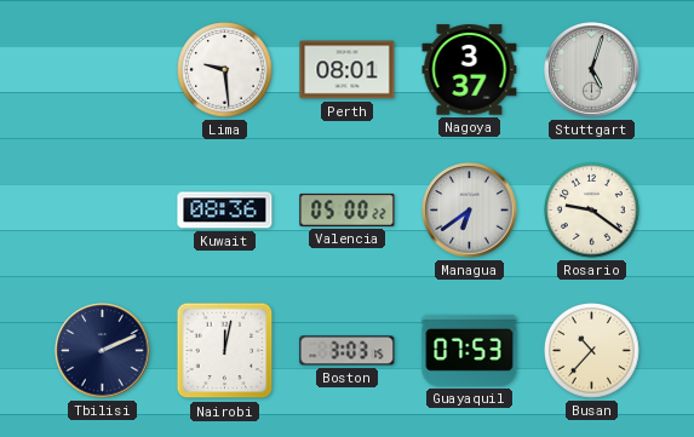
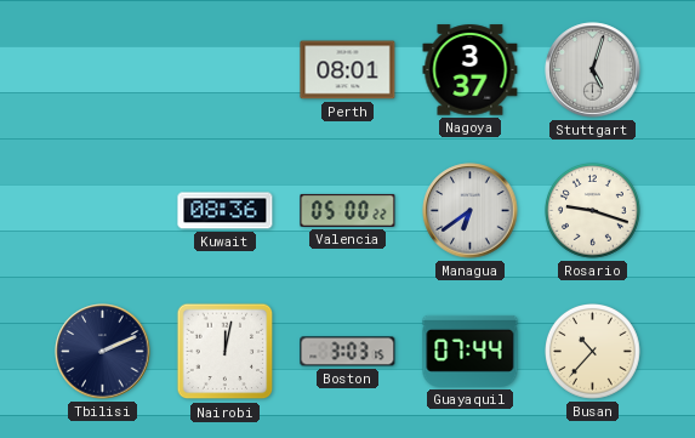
Lima: 9:29 -> none
Rosario: 9:21 -> 9:18
Guayaquil: 07:53 -> 07:44
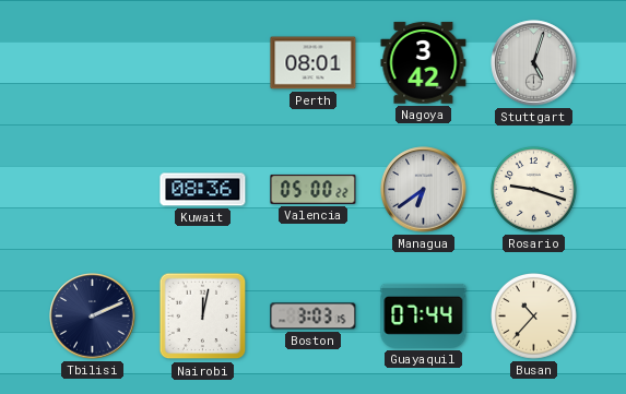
Nagoya: 3:37 -> 3:42
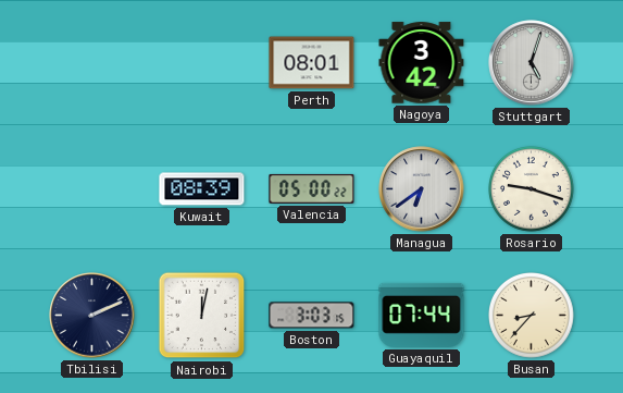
Kuwait: 08:36 -> 08:39
Busan: 10:37 -> 8:37
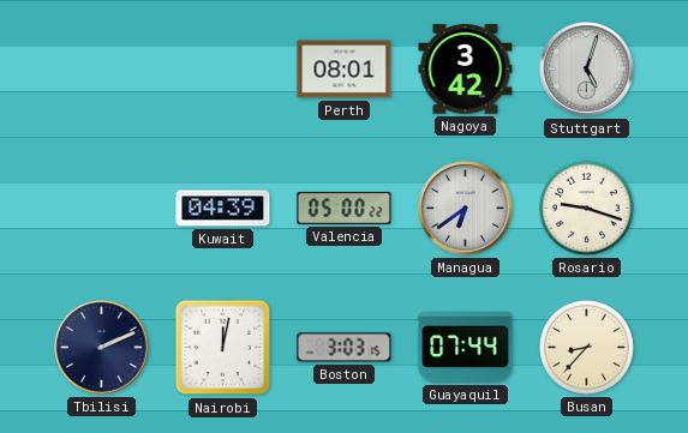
Kuwait: 08:39 -> 04:39
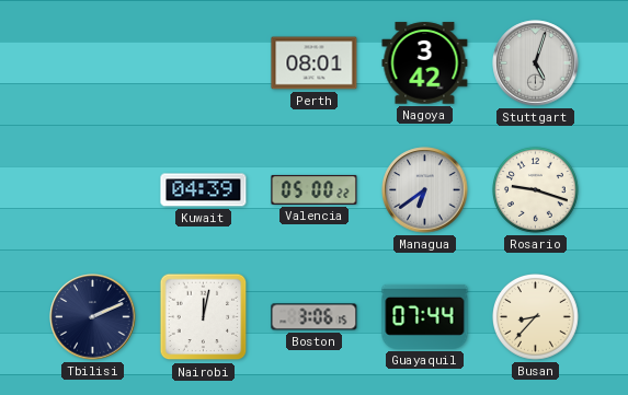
Boston: 3:03 -> 3:06
